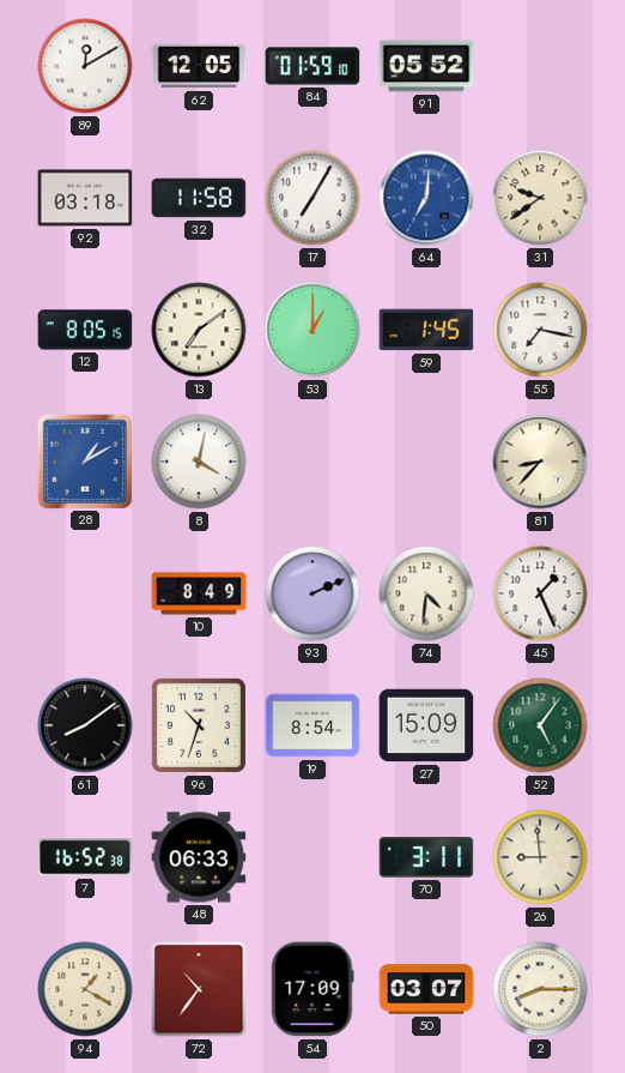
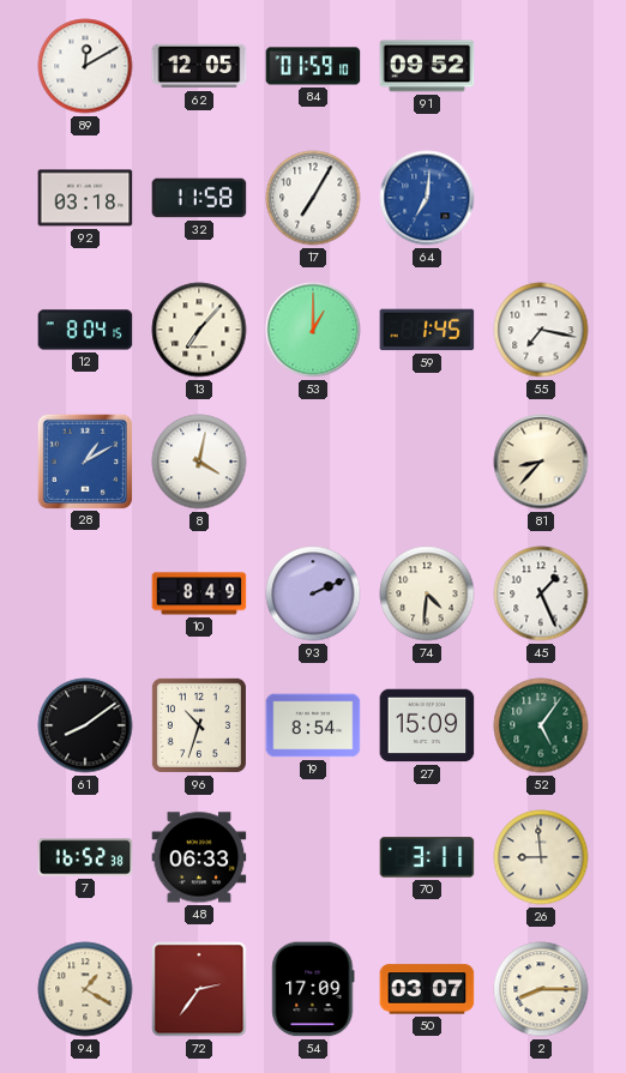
91: 05:52 -> 09:52
31: 9:39 -> none
12: 8:05 -> 8:04
13: 7:09 -> 7:07
72: 10:36 -> 2:36
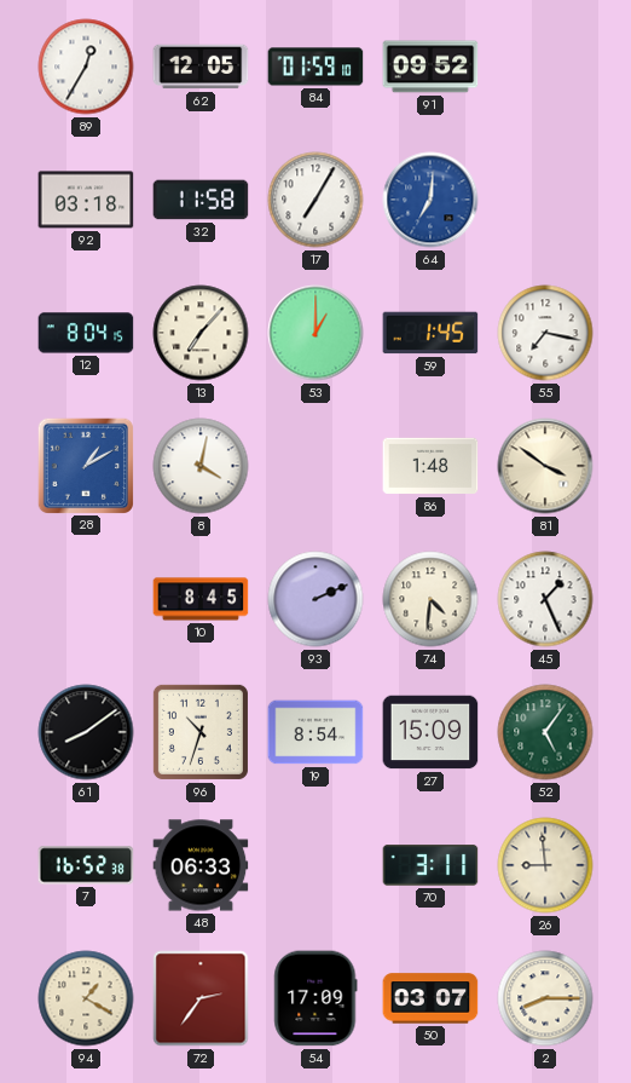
89: 12:10 -> 12:35
86: none -> 1:48
81: 8:37 -> 3:51
10: 8:49 -> 8:45
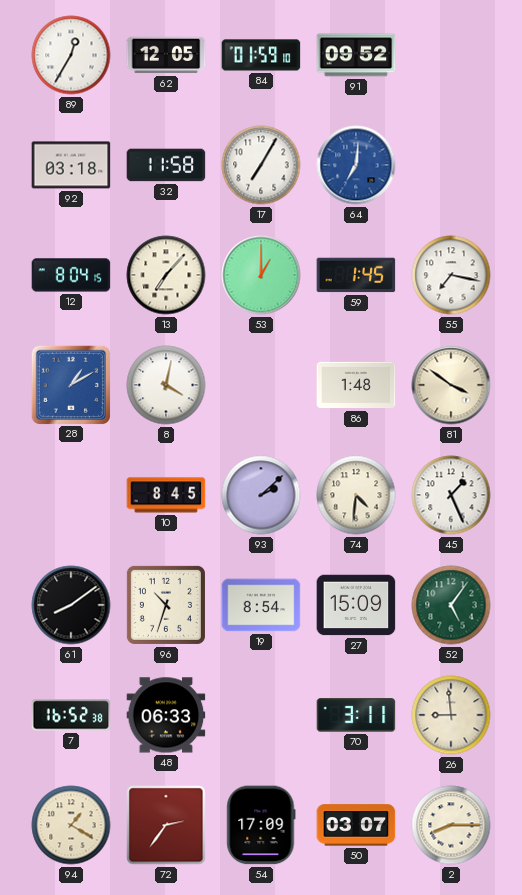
93: 2:11 -> 2:08
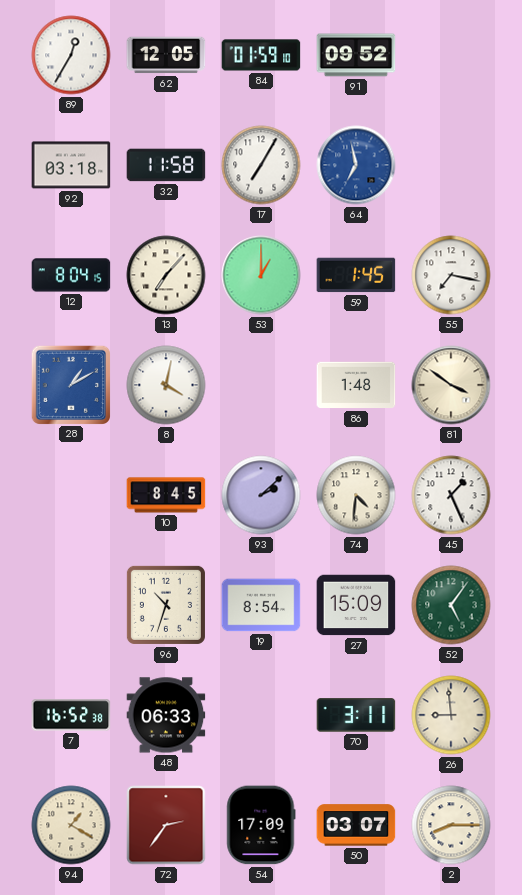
64: 7:01 -> 6:58
61: 8:09 -> none
